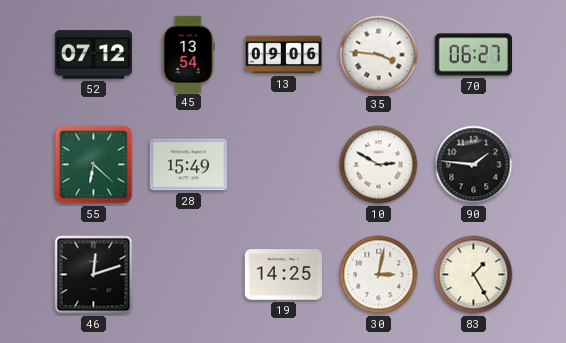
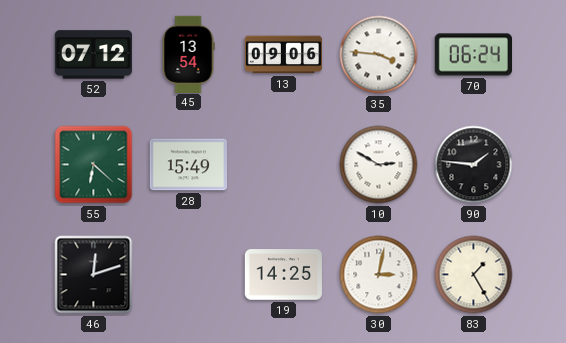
70: 06:27 -> 06:24
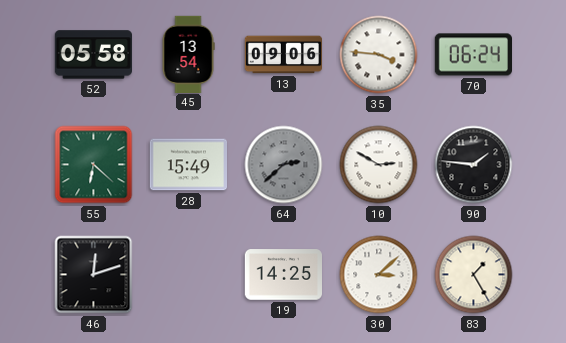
52: 07:12 -> 05:58
64: none -> 2:38
30: 3:02 -> 3:08
